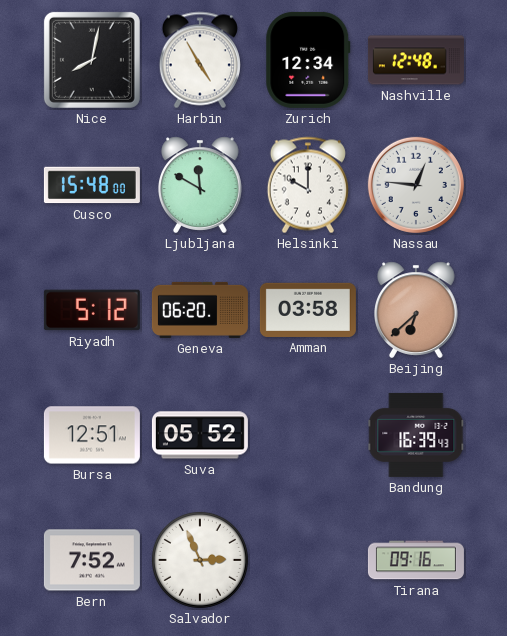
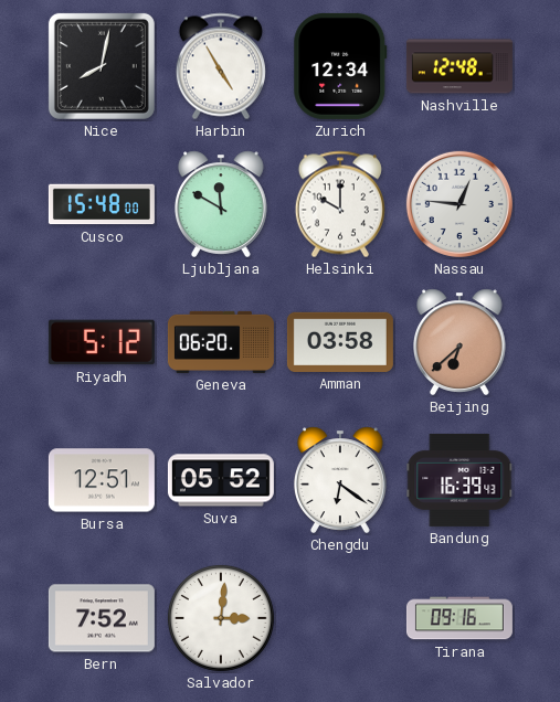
Chengdu: none -> 6:21
Salvador: 2:56 -> 3:01
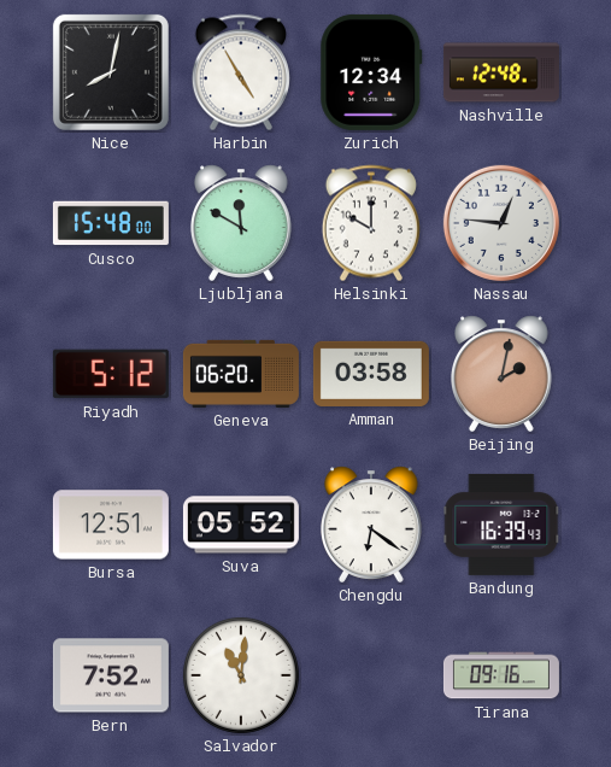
Beijing: 6:38 -> 2:02
Salvador: 3:01 -> 11:01
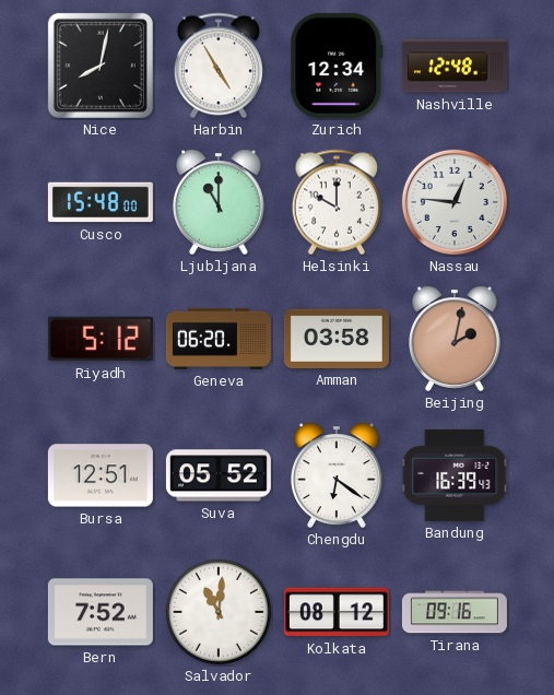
Ljubljana: 11:50 -> 11:00
Kolkata: none -> 08:12
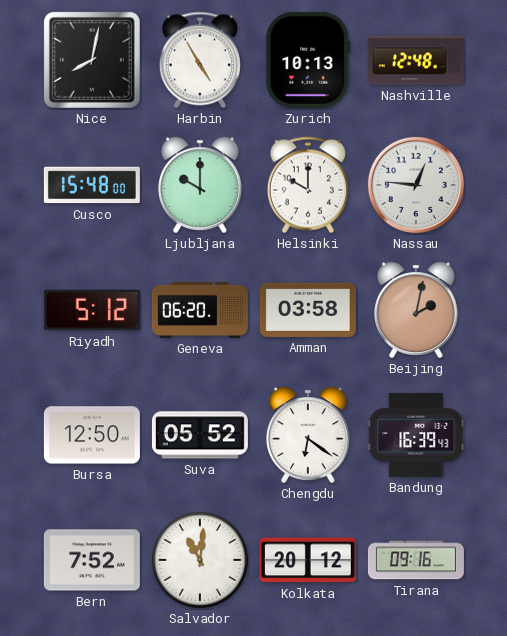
Zurich: 12:34 -> 10:13
Ljubljana: 11:00 -> 10:00
Bursa: 12:51 -> 12:50
Kolkata: 08:12 -> 20:12
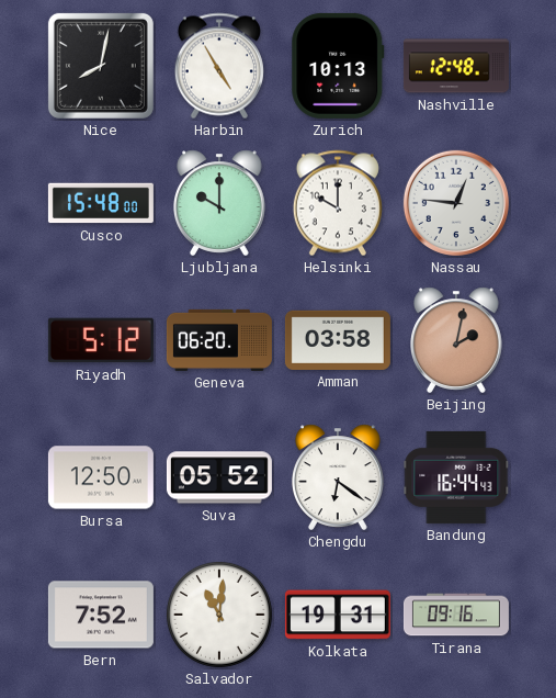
Bandung: 16:39 -> 16:44
Kolkata: 20:12 -> 19:31
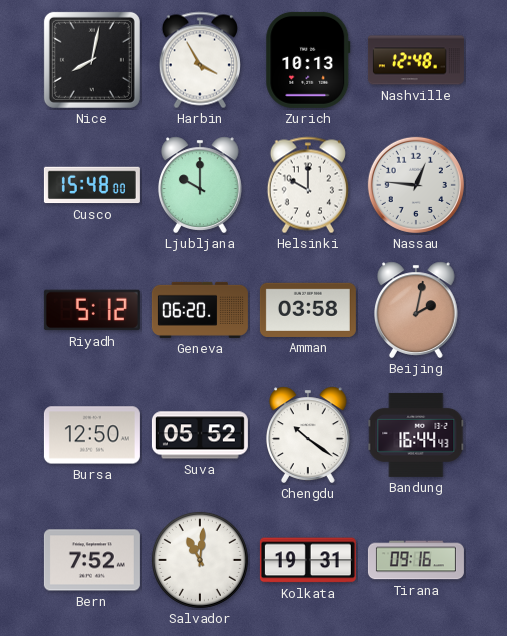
Harbin: 4:55 -> 3:55
Chengdu: 6:21 -> 10:21
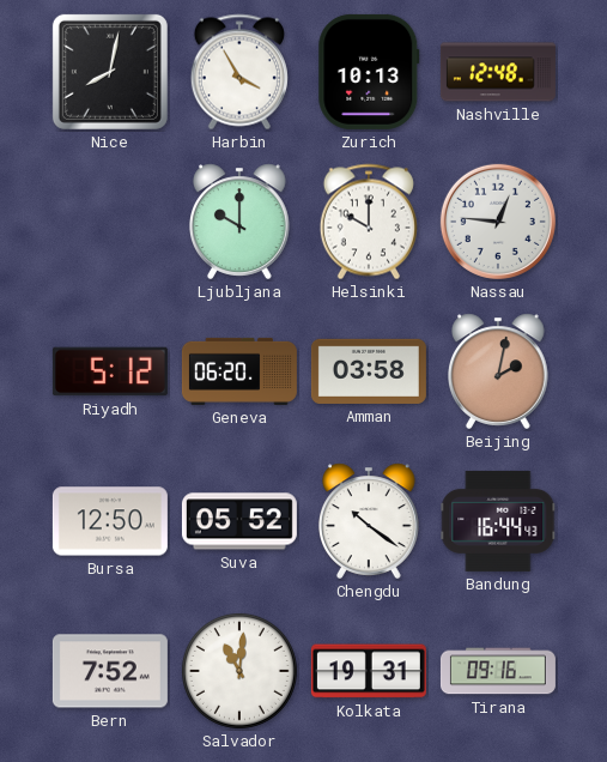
Cusco: 15:48 -> none
